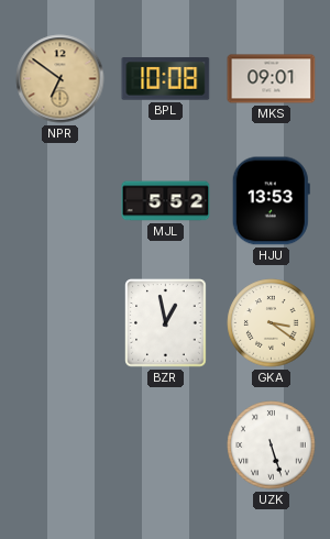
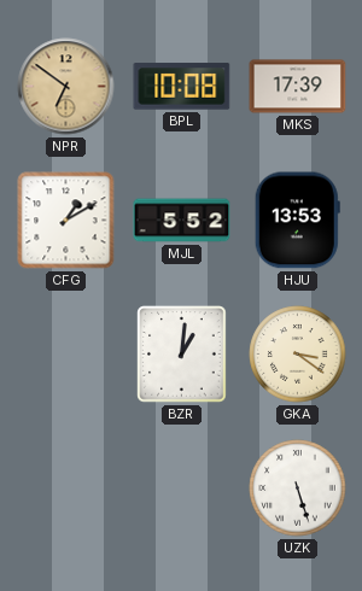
MKS: 09:01 -> 17:39
CFG: none -> 1:10
BZR: 12:58 -> 1:01
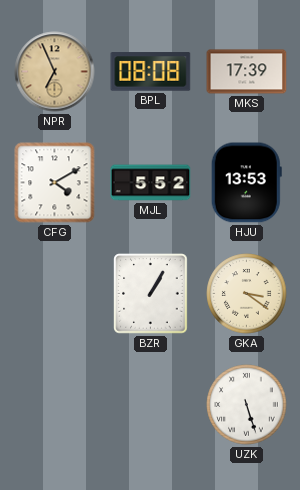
NPR: 6:51 -> 6:56
BPL: 10:08 -> 08:08
CFG: 1:10 -> 4:10
BZR: 1:01 -> 1:05
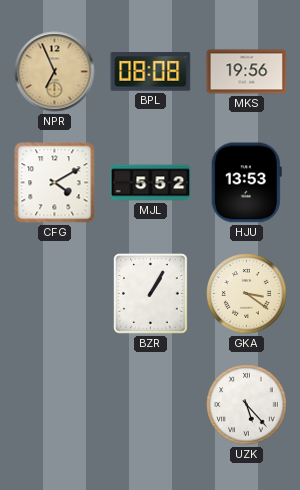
MKS: 17:39 -> 19:56
UZK: 5:27 -> 5:23
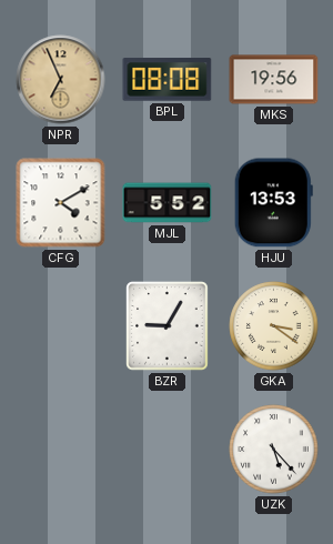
BZR: 1:05 -> 9:05
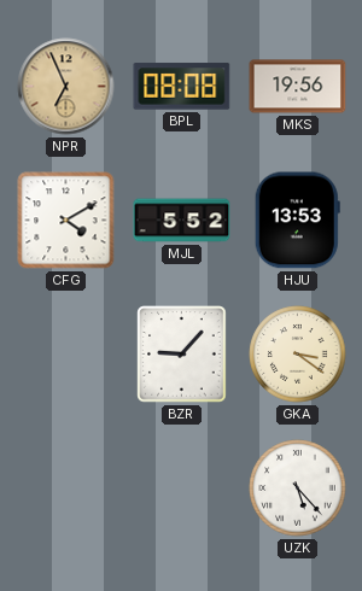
BZR: 9:05 -> 9:07
